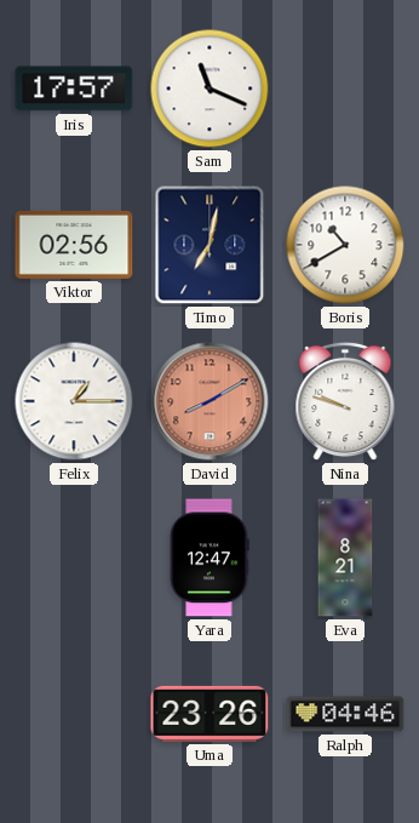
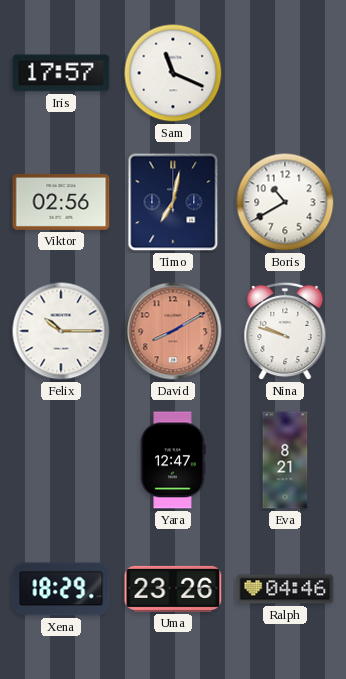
Felix: 1:15 -> 10:15
Xena: none -> 18:29
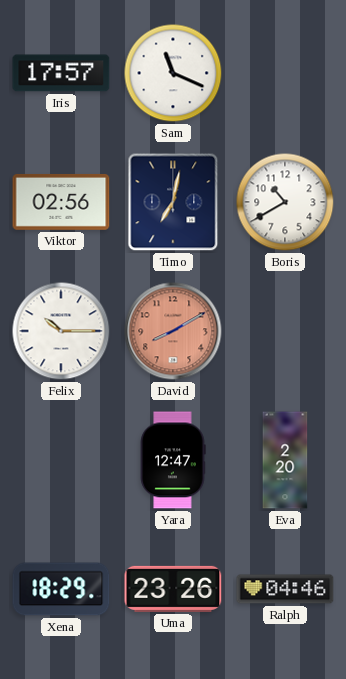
Nina: 9:48 -> none
Eva: 8:21 -> 2:20
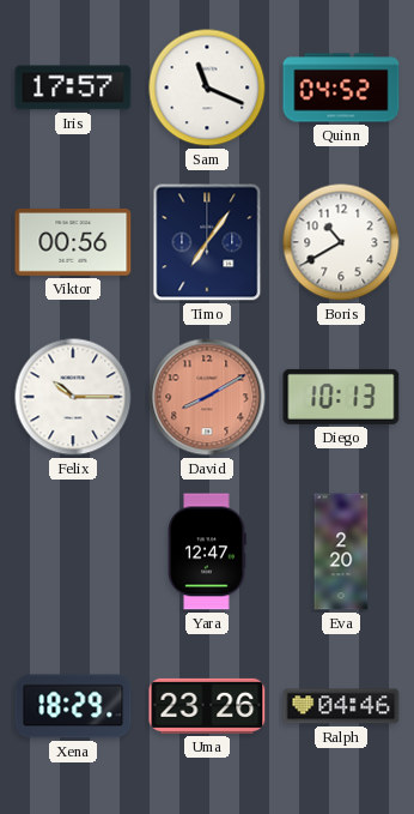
Quinn: none -> 04:52
Viktor: 02:56 -> 00:56
Timo: 7:02 -> 7:06
Diego: none -> 10:13
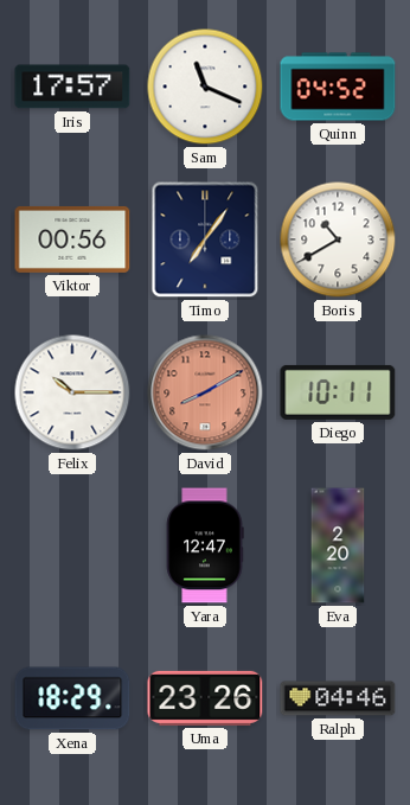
Diego: 10:13 -> 10:11
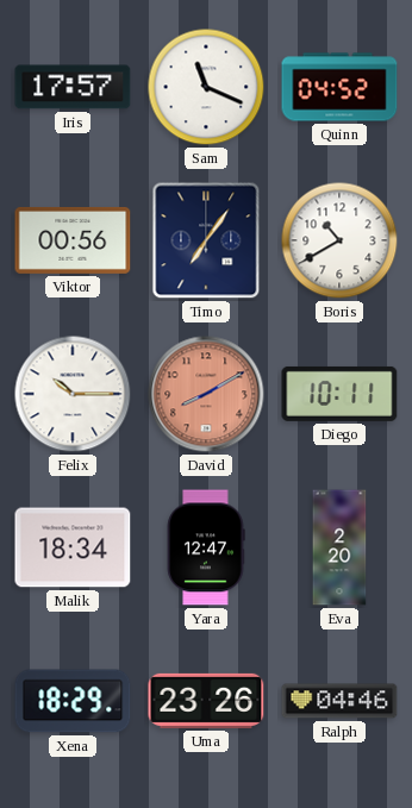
Malik: none -> 18:34
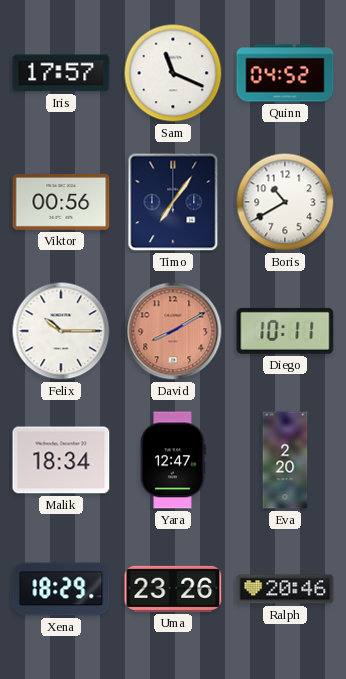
Ralph: 04:46 -> 20:46
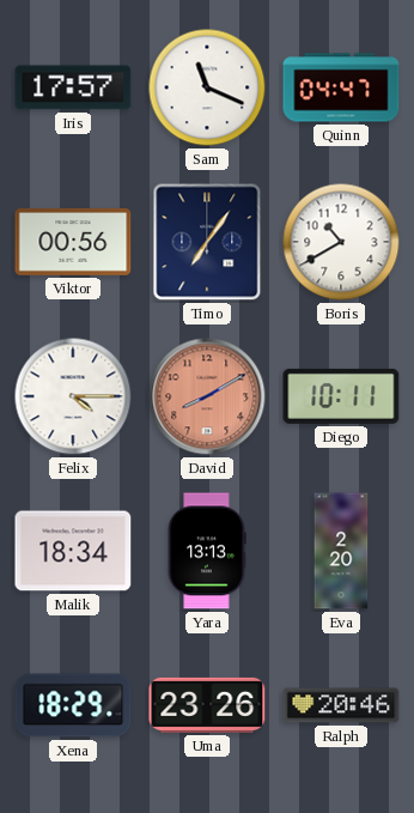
Quinn: 04:52 -> 04:47
Felix: 10:15 -> 4:15
Yara: 12:47 -> 13:13
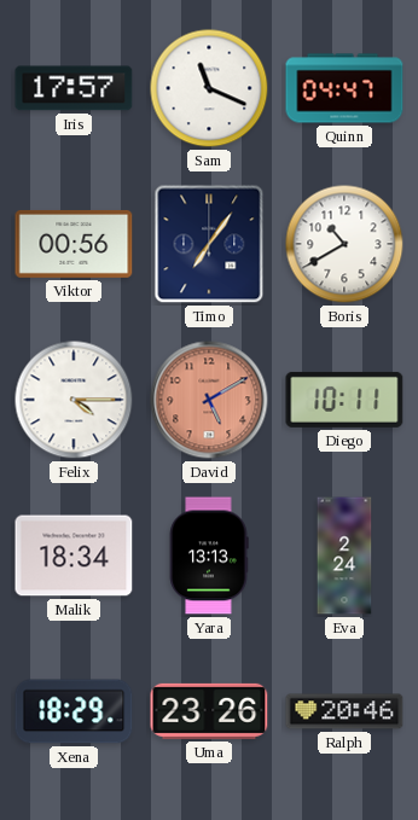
David: 8:10 -> 5:10
Eva: 2:20 -> 2:24
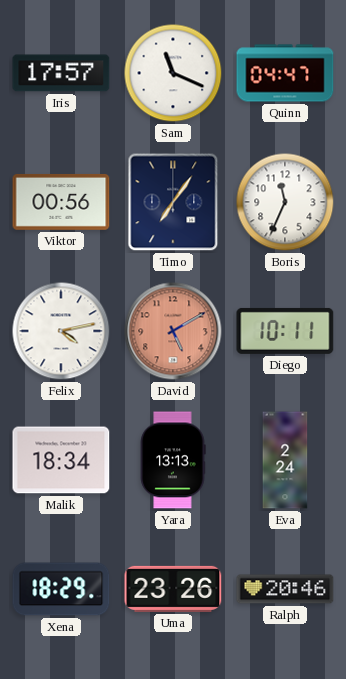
Boris: 10:40 -> 11:34
Felix: 4:15 -> 4:13
